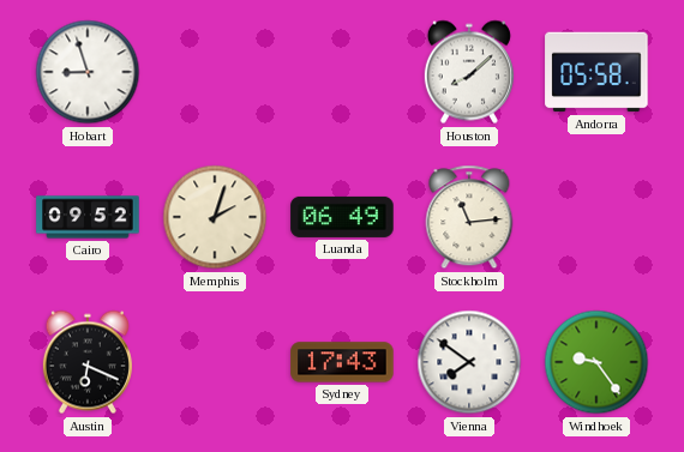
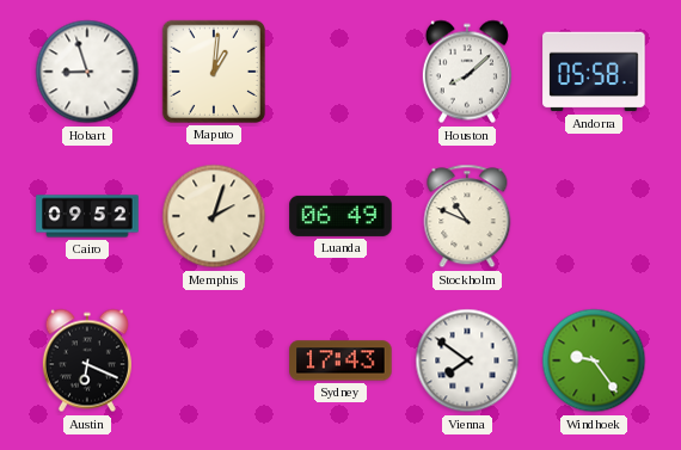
Maputo: none -> 1:01
Stockholm: 11:14 -> 10:49
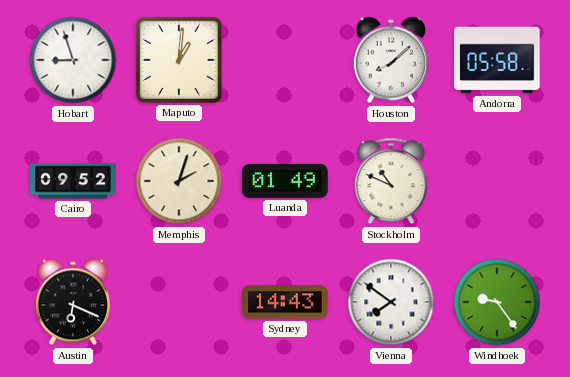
Luanda: 06:49 -> 01:49
Sydney: 17:43 -> 14:43
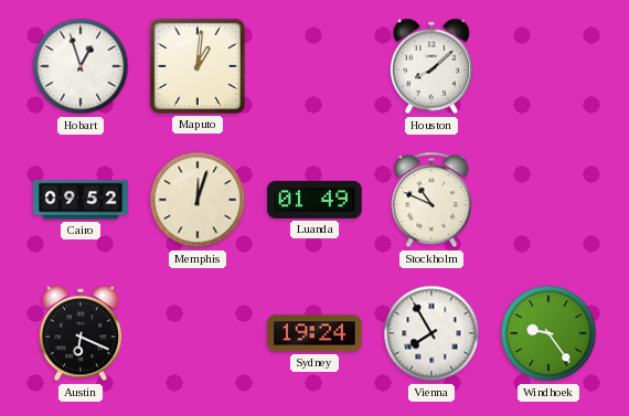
Hobart: 8:57 -> 12:57
Andorra: 05:58 -> none
Memphis: 2:03 -> 12:03
Sydney: 14:43 -> 19:24
Vienna: 7:51 -> 7:55
